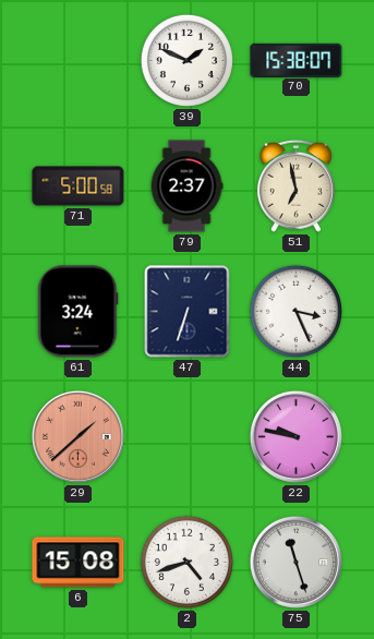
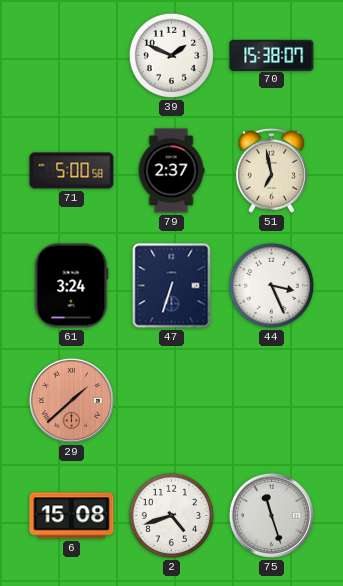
22: 9:47 -> none
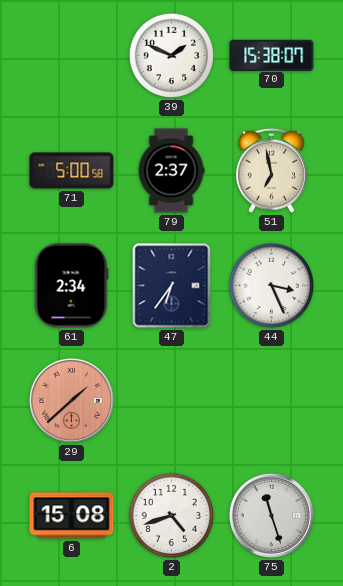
61: 3:24 -> 2:34
47: 6:33 -> 6:36
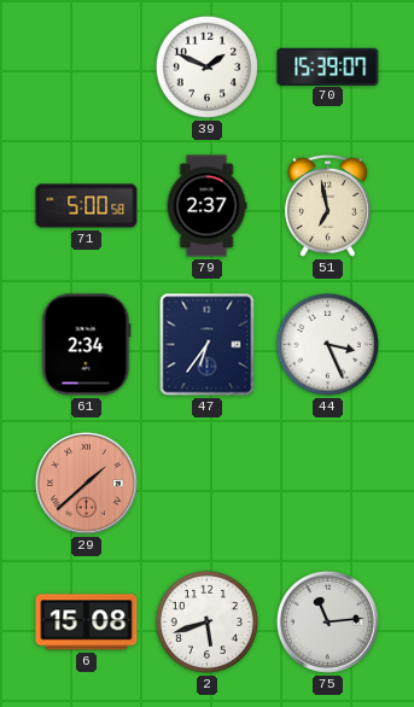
70: 15:38 -> 15:39
2: 4:42 -> 5:42
75: 11:27 -> 11:14
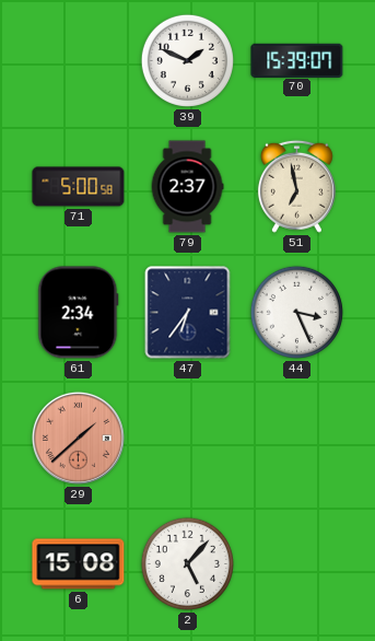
2: 5:42 -> 5:07
75: 11:14 -> none
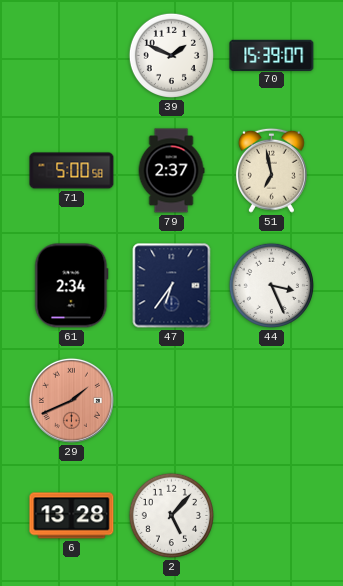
29: 1:38 -> 1:41
6: 15:08 -> 13:28
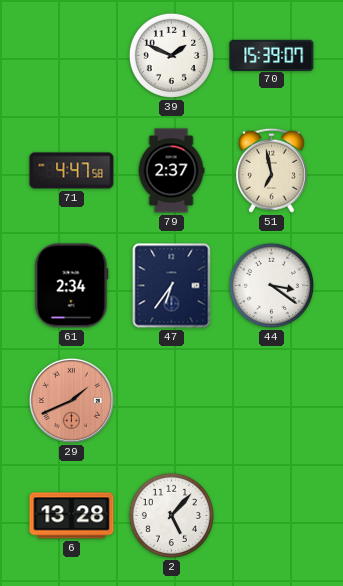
71: 5:00 -> 4:47
44: 3:26 -> 3:21
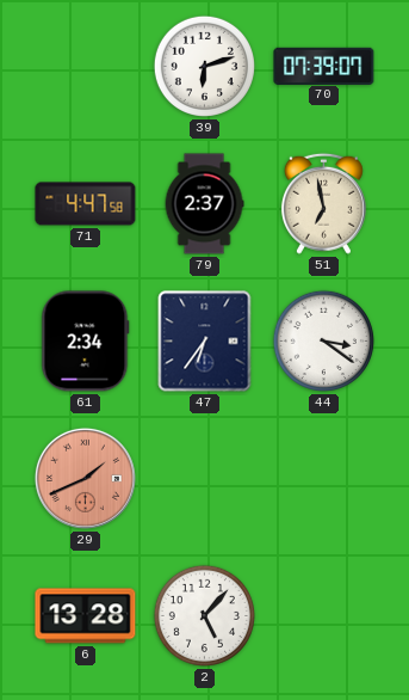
39: 1:49 -> 6:12
70: 15:39 -> 07:39
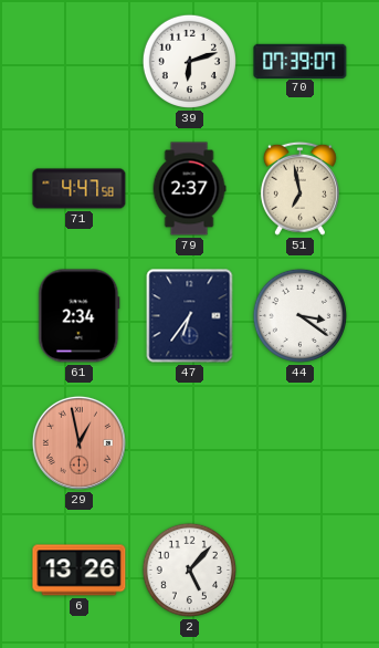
29: 1:41 -> 12:58
6: 13:28 -> 13:26
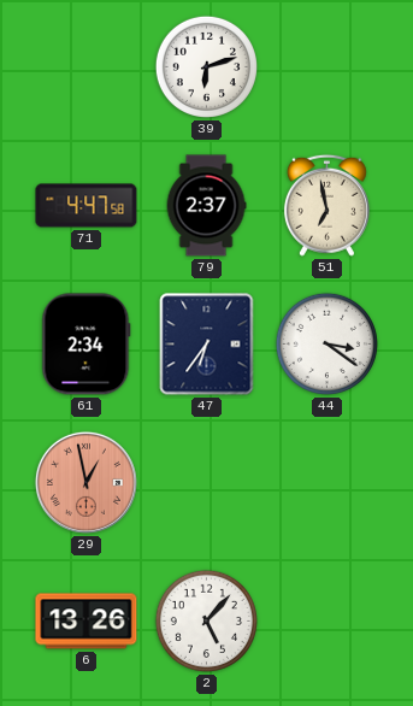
70: 07:39 -> none
